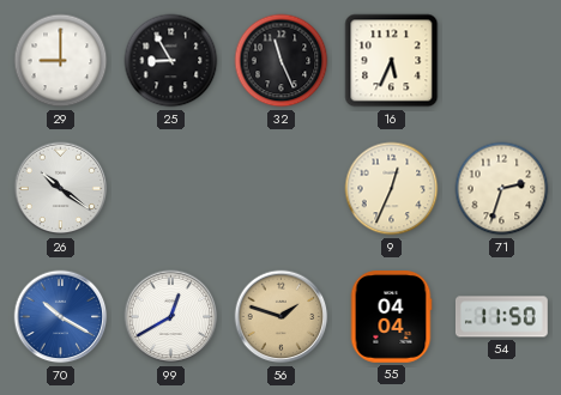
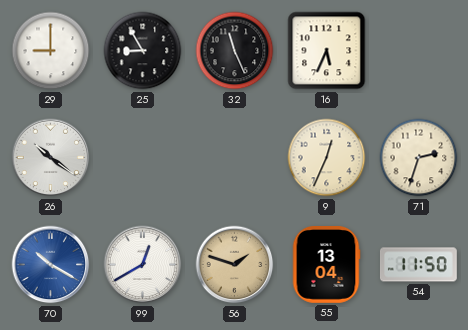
55: 04:04 -> 13:04
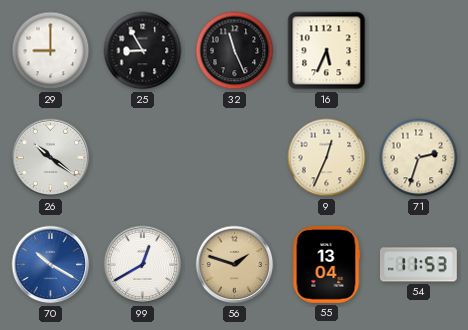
54: 11:50 -> 11:53
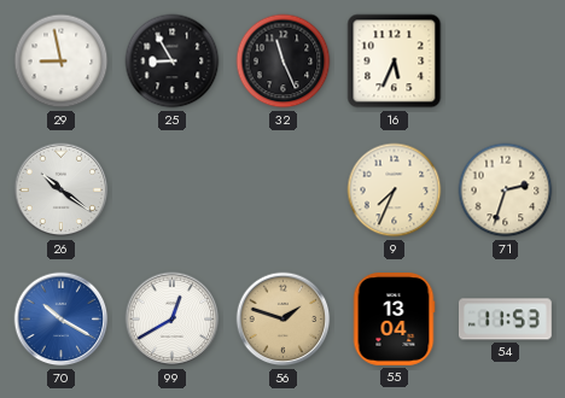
29: 9:00 -> 8:58
9: 12:34 -> 7:34
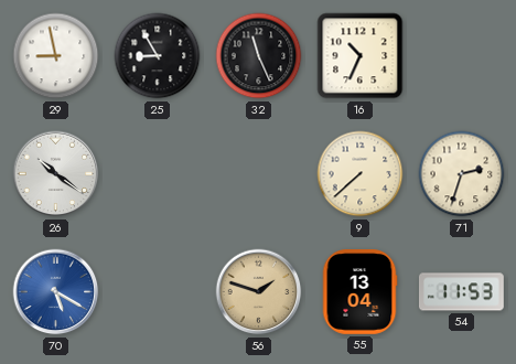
16: 5:34 -> 10:34
9: 7:34 -> 7:38
70: 10:20 -> 5:20
99: 12:40 -> none
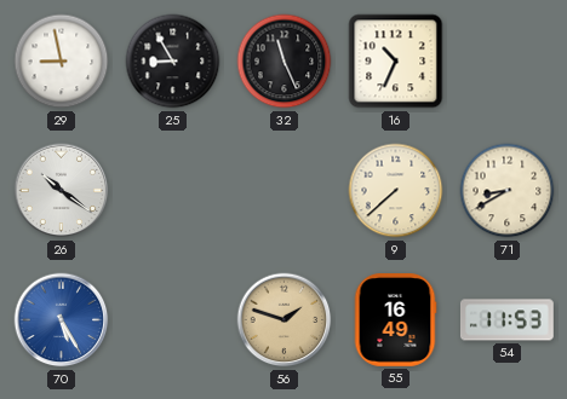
71: 2:33 -> 8:40
70: 5:20 -> 5:25
55: 13:04 -> 16:49
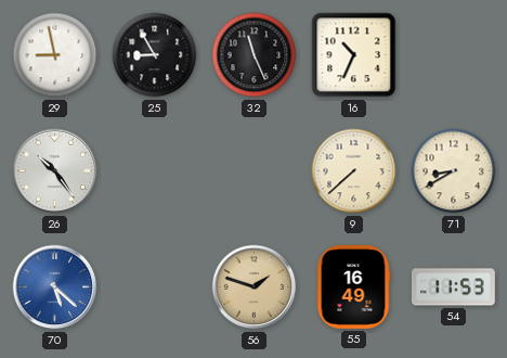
26: 10:21 -> 10:24
70: 5:25 -> 5:22
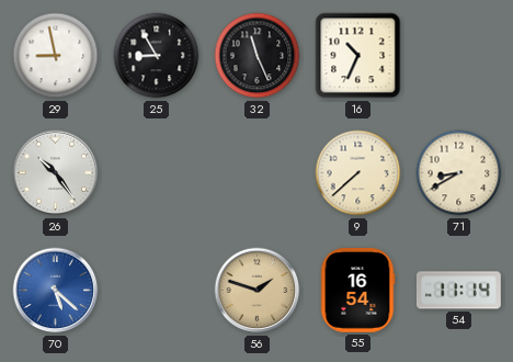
55: 16:49 -> 16:54
54: 11:53 -> 11:14
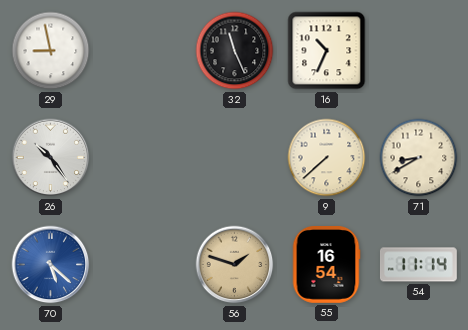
25: 8:55 -> none
